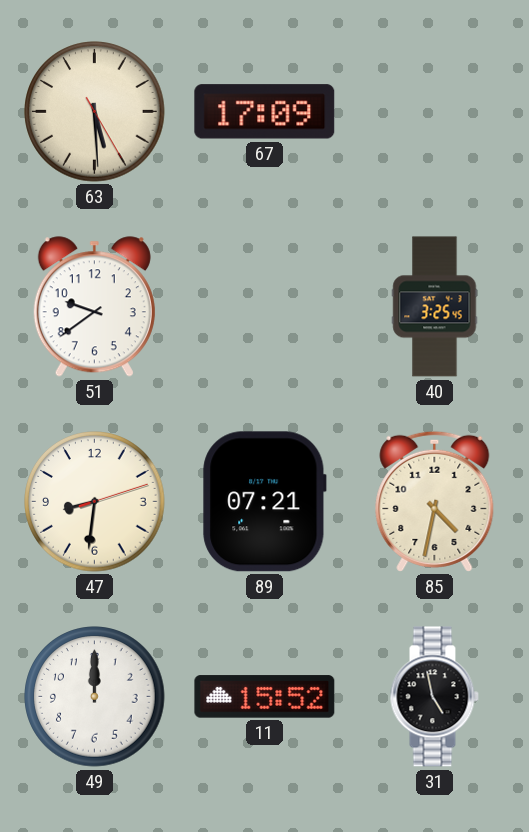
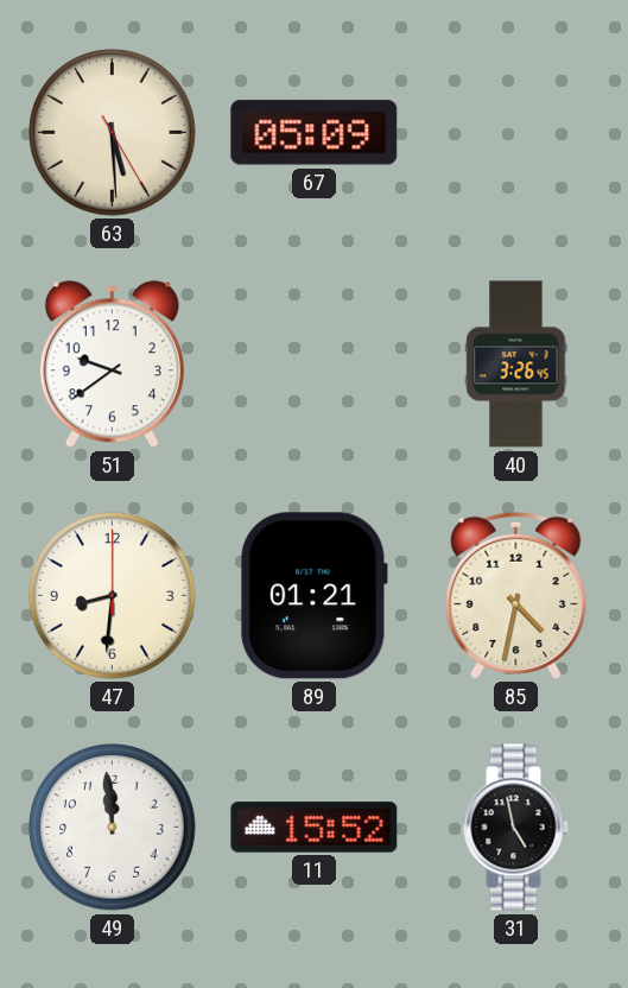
67: 17:09 -> 05:09
40: 3:25 -> 3:26
47: 8:31:12 -> 8:31:00
89: 07:21 -> 01:21
49: 12:00 -> 11:59
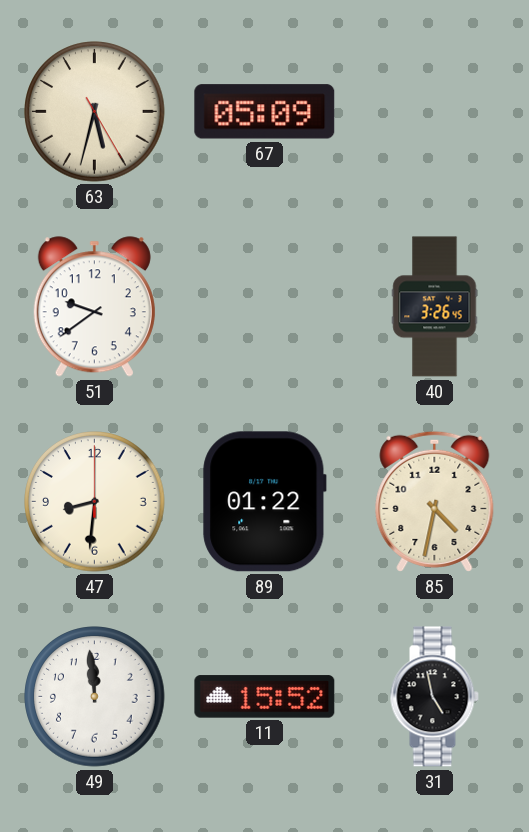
63: 5:29 -> 5:32
89: 01:21 -> 01:22
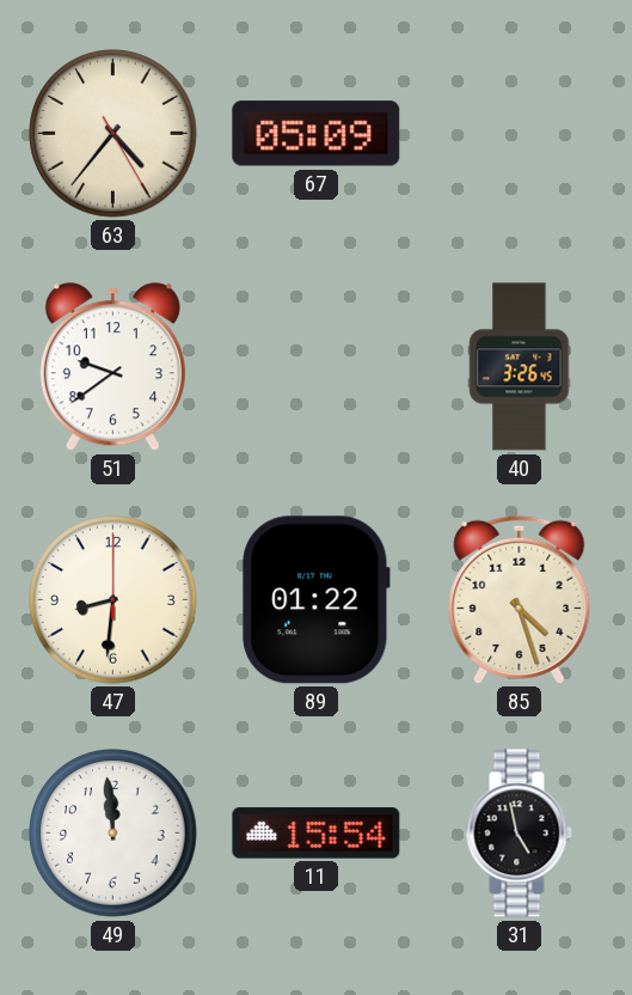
63: 5:32 -> 4:36
85: 4:32 -> 4:27
11: 15:52 -> 15:54
